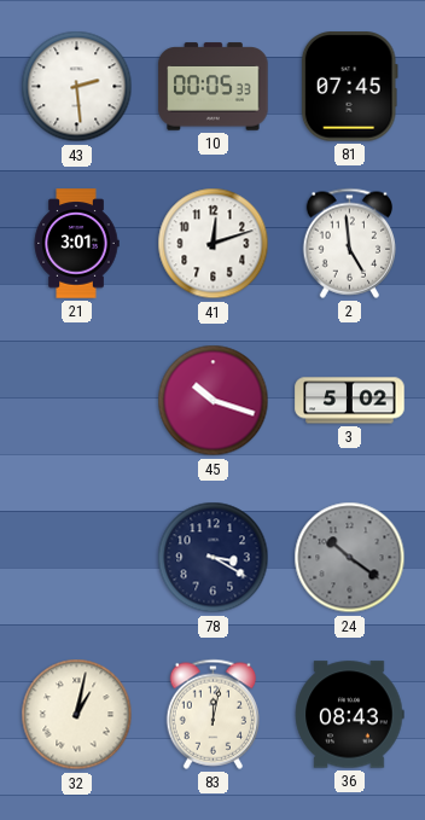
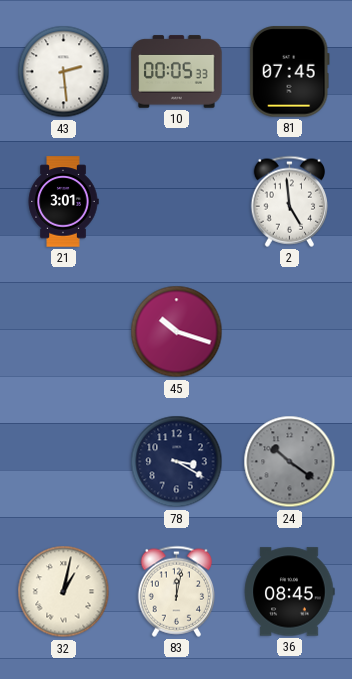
41: 12:12 -> none
3: 5:02 -> none
36: 08:43 -> 08:45
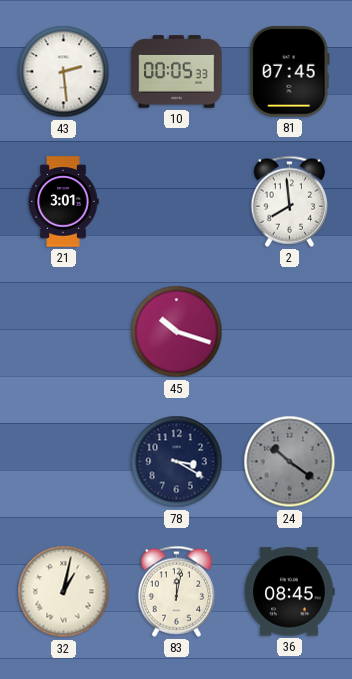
2: 4:59 -> 7:59
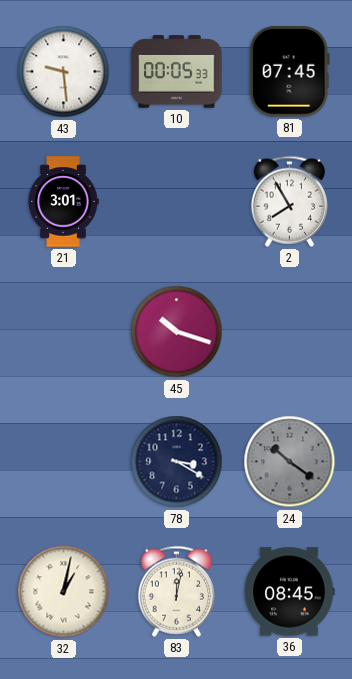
43: 2:29 -> 9:29
2: 7:59 -> 7:55
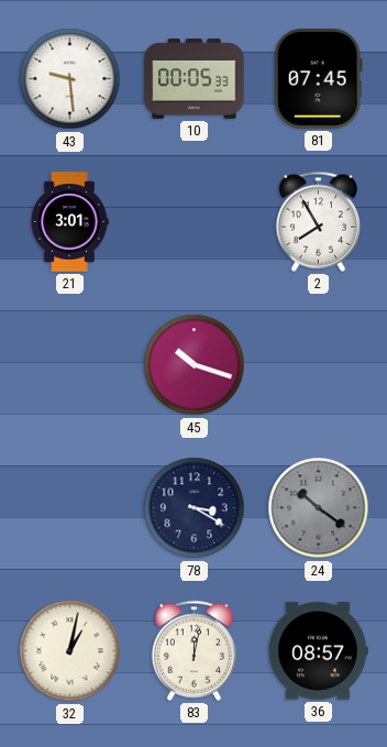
36: 08:45 -> 08:57
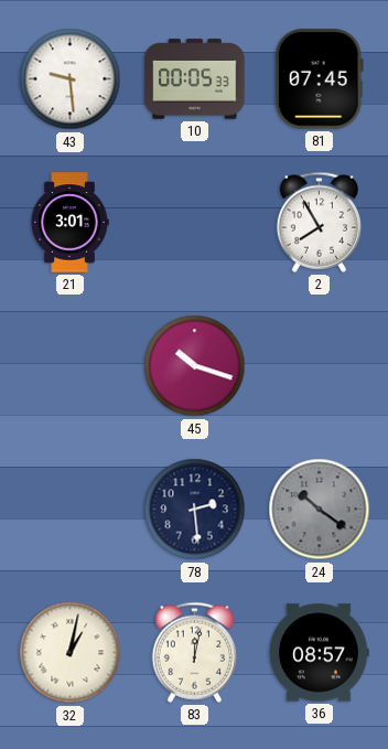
78: 3:20 -> 2:29
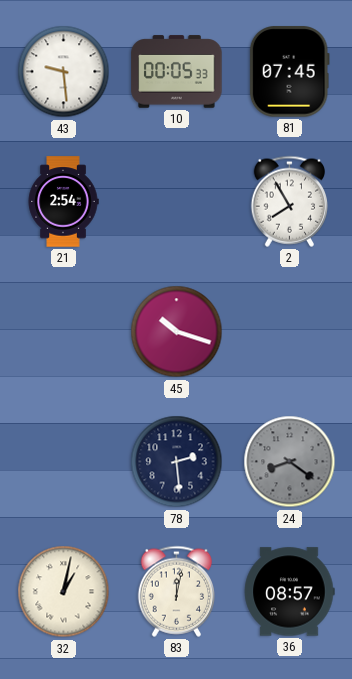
21: 3:01 -> 2:54
24: 10:21 -> 8:21
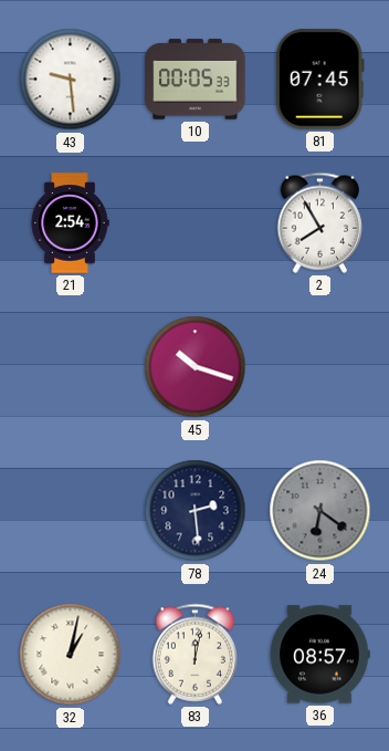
24: 8:21 -> 6:21
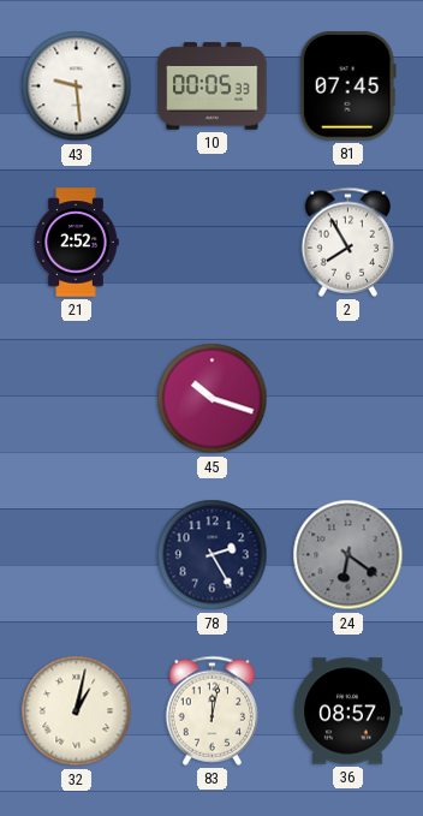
21: 2:54 -> 2:52
78: 2:29 -> 2:25
